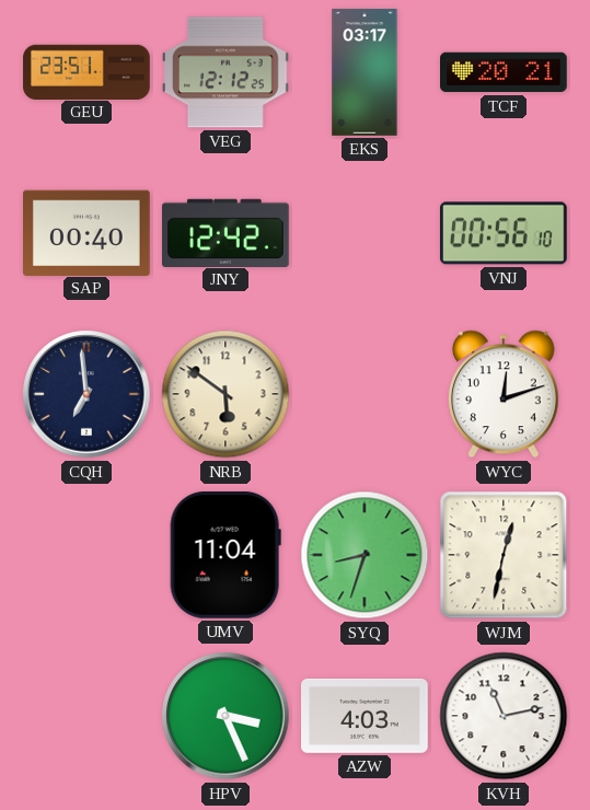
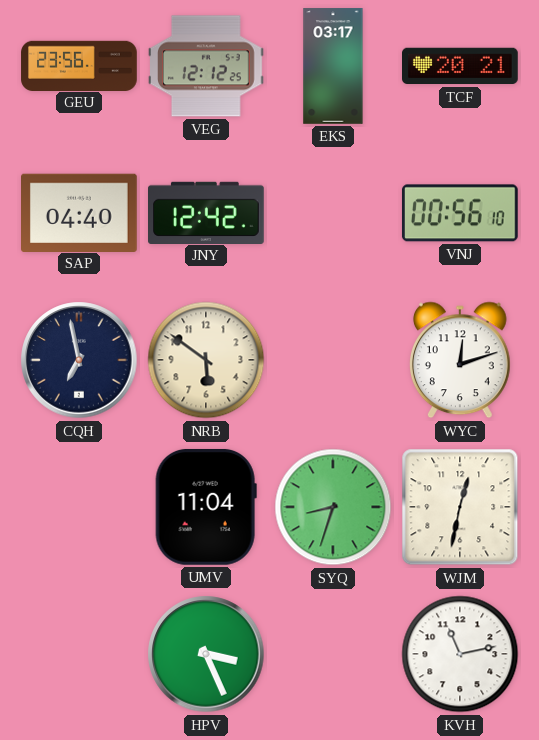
GEU: 23:51 -> 23:56
SAP: 00:40 -> 04:40
CQH: 6:59 -> 6:58
AZW: 4:03 -> none
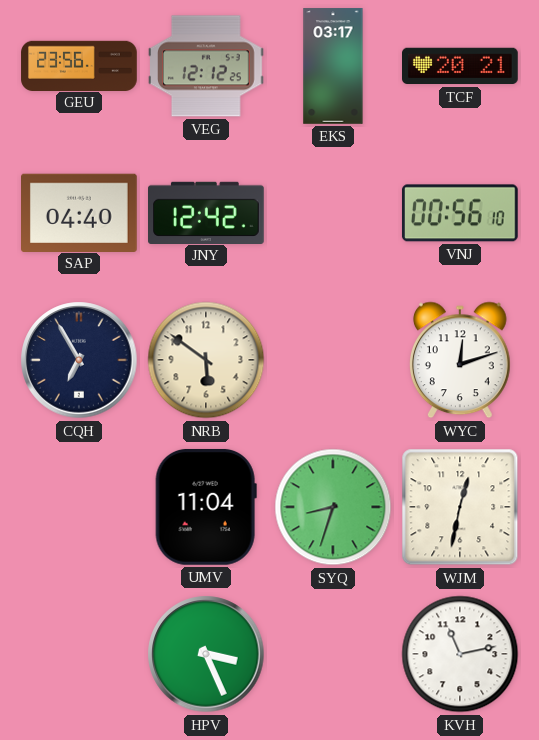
CQH: 6:58 -> 6:55
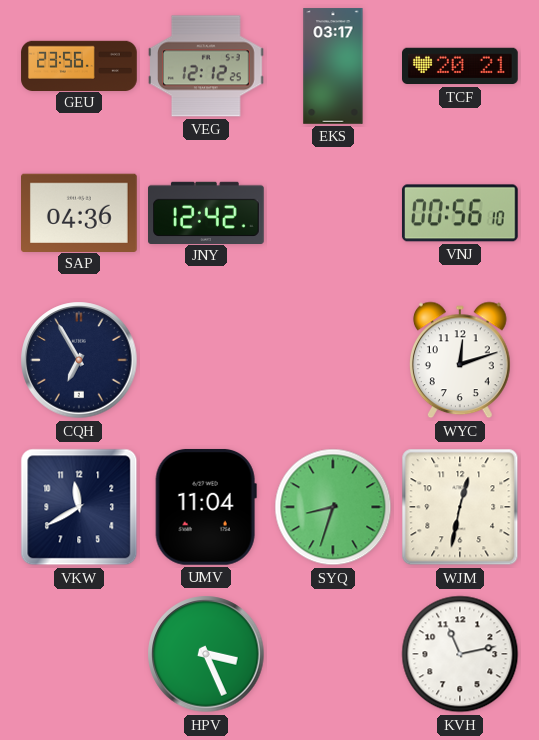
SAP: 04:40 -> 04:36
NRB: 5:51 -> none
VKW: none -> 11:40
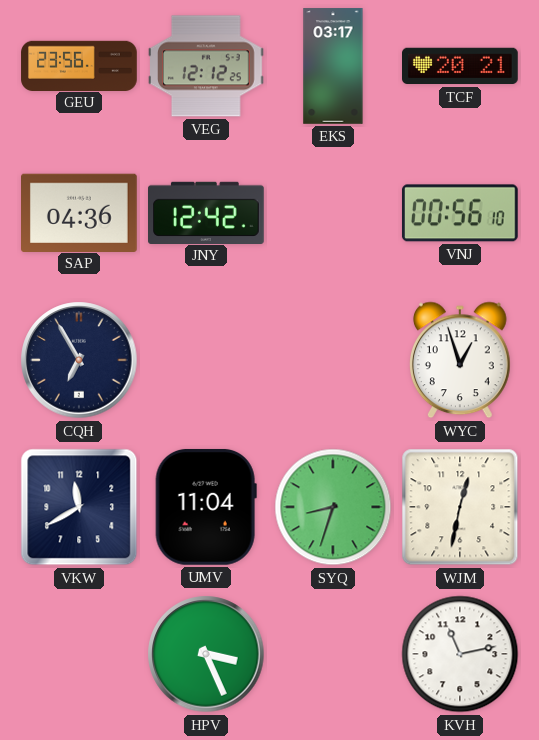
WYC: 12:12 -> 12:57
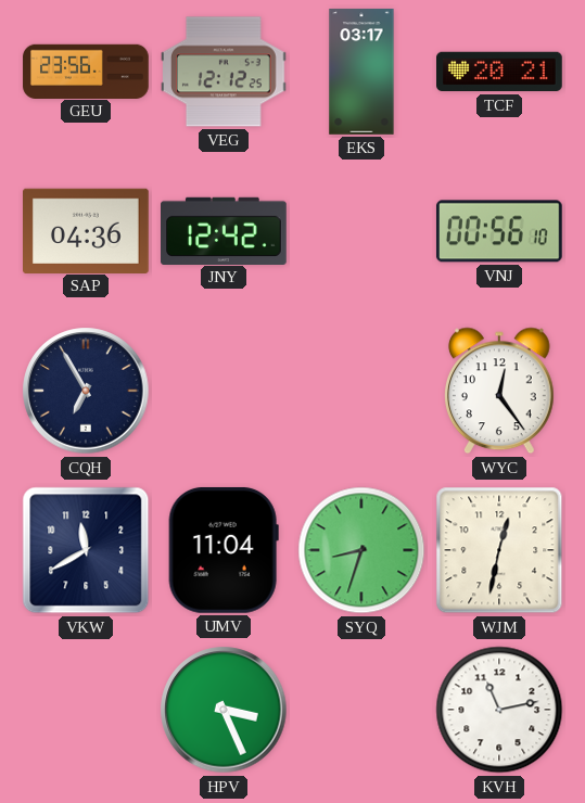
WYC: 12:57 -> 12:24
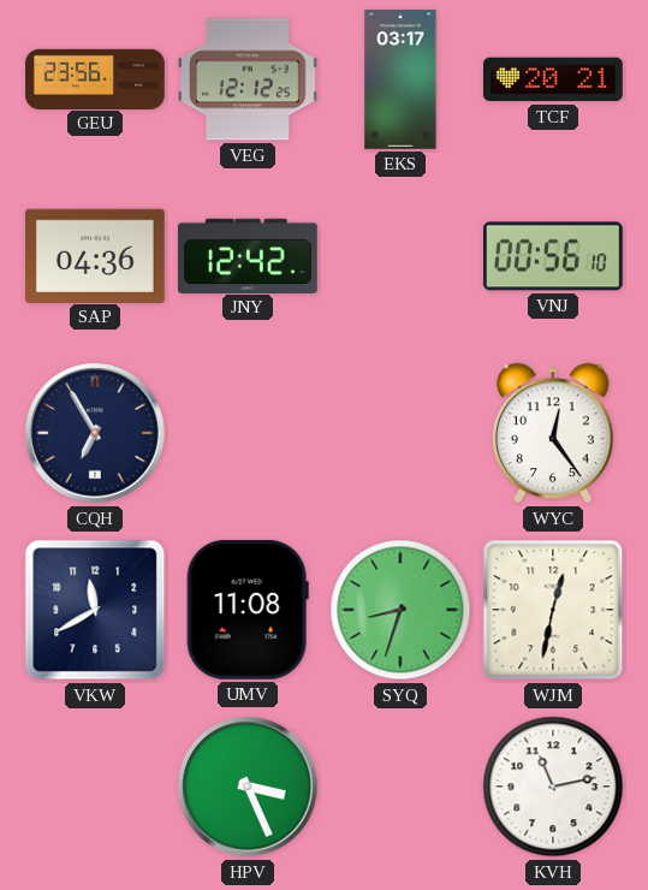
UMV: 11:04 -> 11:08
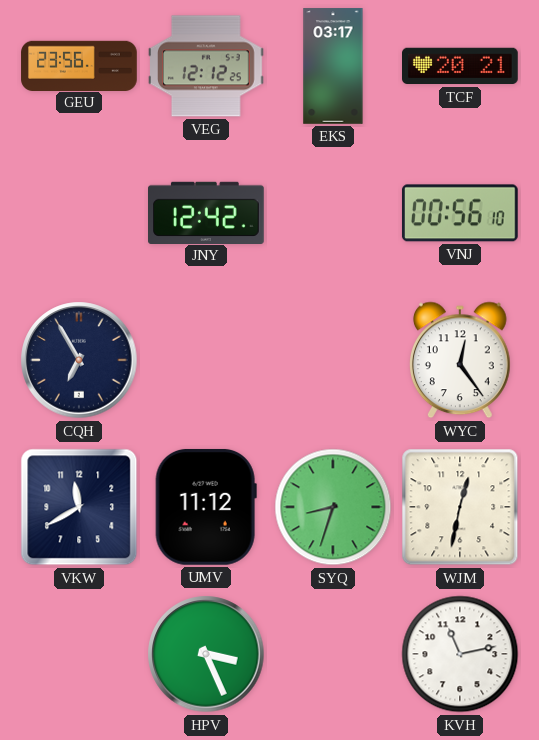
SAP: 04:36 -> none
UMV: 11:08 -> 11:12
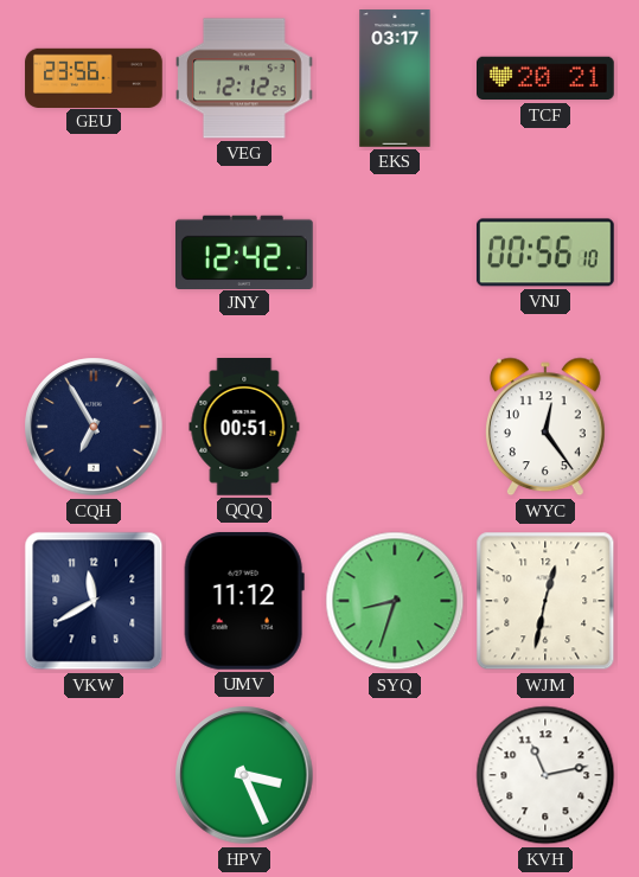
QQQ: none -> 00:51
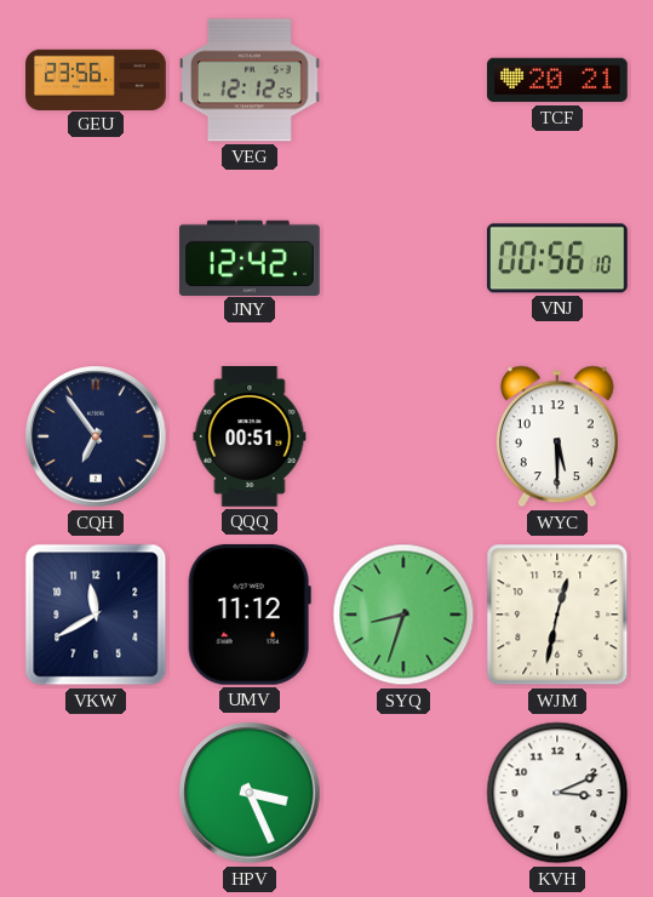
EKS: 03:17 -> none
CQH: 6:55 -> 6:54
WYC: 12:24 -> 5:30
KVH: 11:13 -> 3:11
